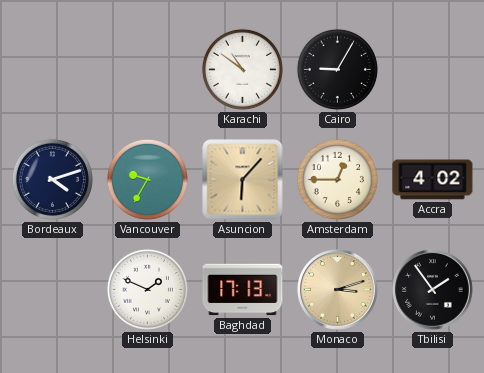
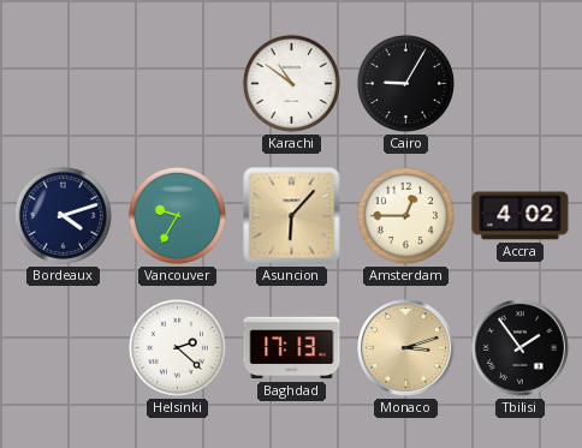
Helsinki: 1:49 -> 2:22
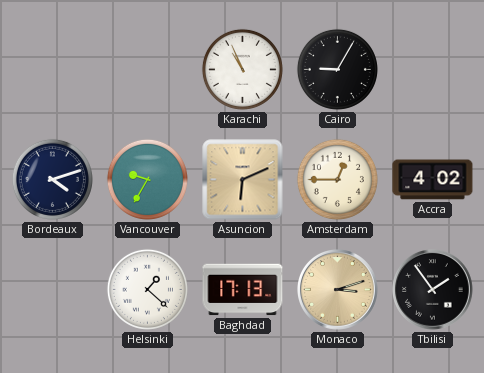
Karachi: 10:51 -> 10:56
Asuncion: 6:07 -> 6:11
Helsinki: 2:22 -> 1:22
